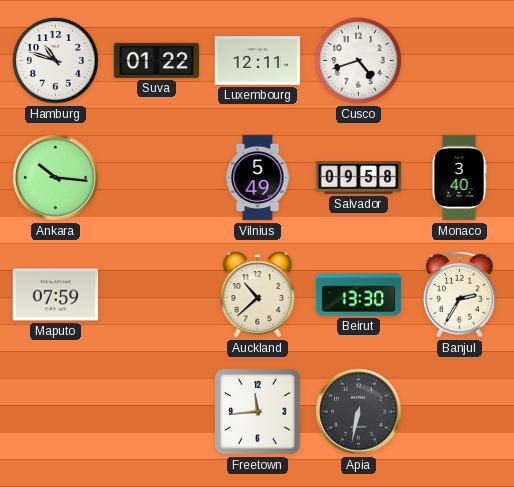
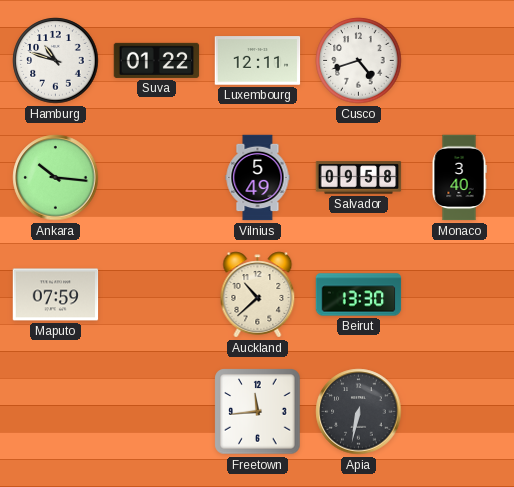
Banjul: 2:35 -> none
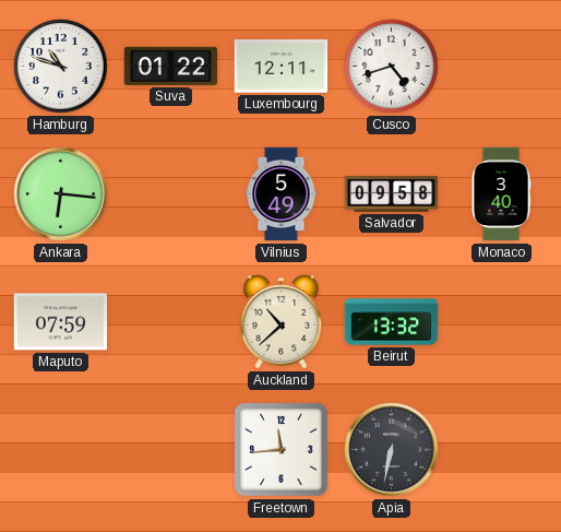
Ankara: 10:16 -> 6:16
Beirut: 13:30 -> 13:32
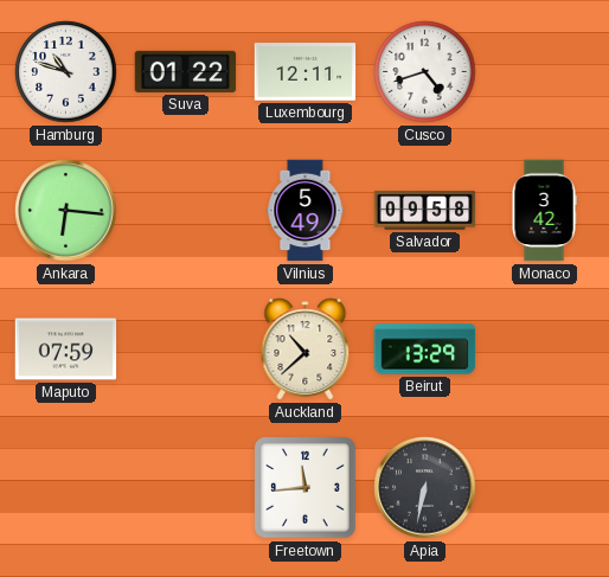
Monaco: 3:40 -> 3:42
Beirut: 13:32 -> 13:29
